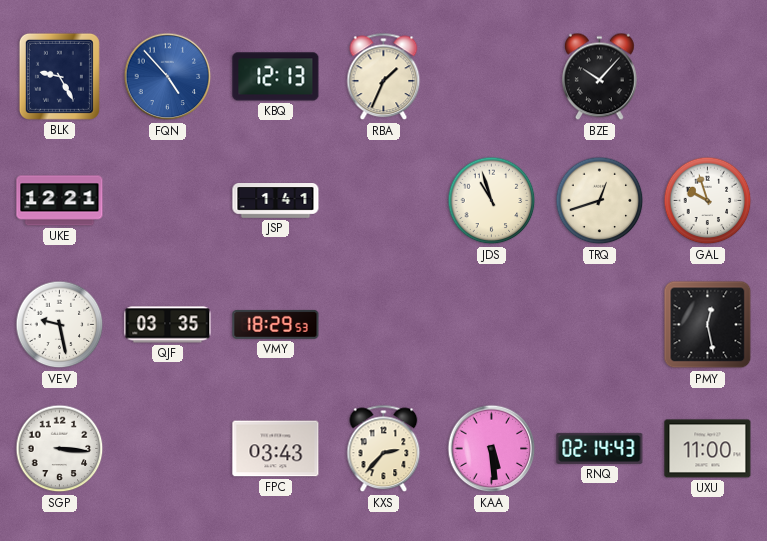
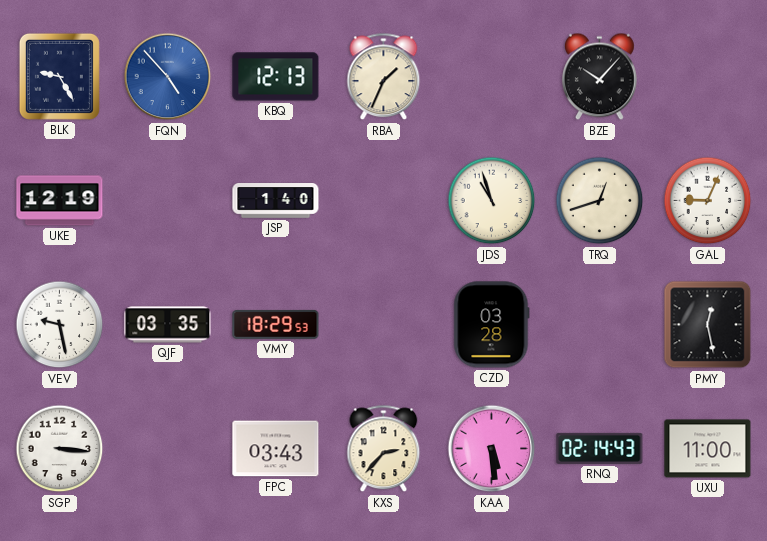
UKE: 12:21 -> 12:19
JSP: 1:41 -> 1:40
GAL: 9:57 -> 9:04
CZD: none -> 03:28
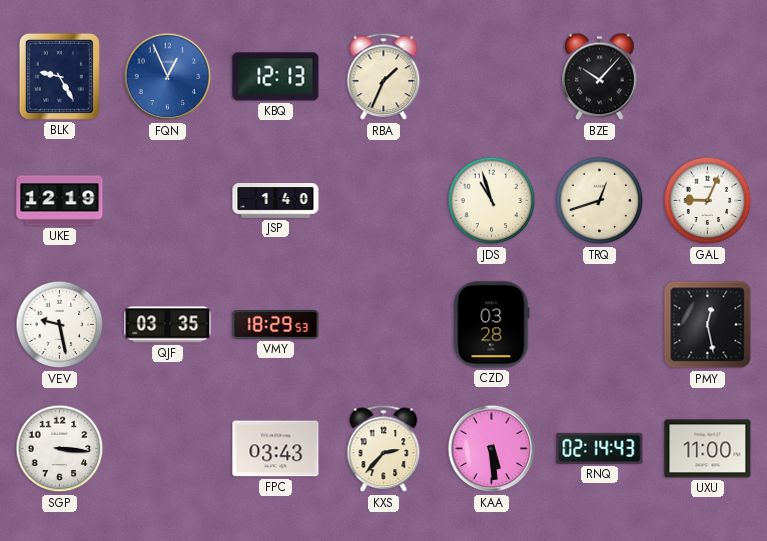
FQN: 4:53 -> 12:56
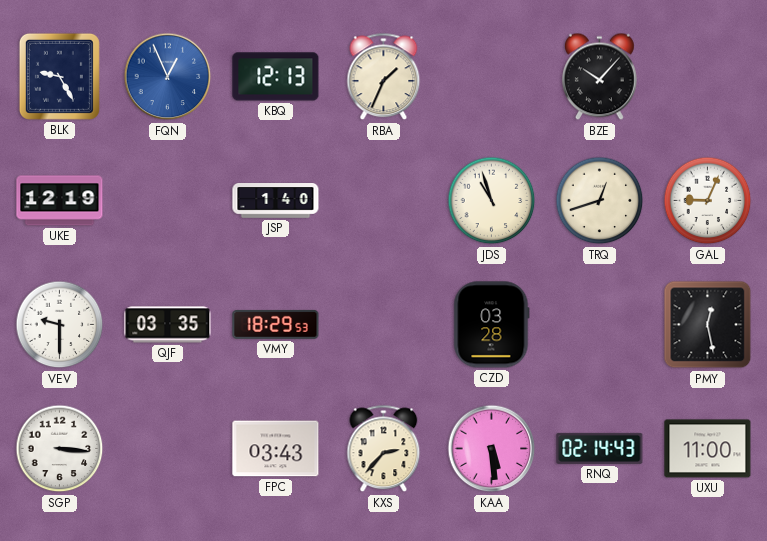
VEV: 9:28 -> 9:30
